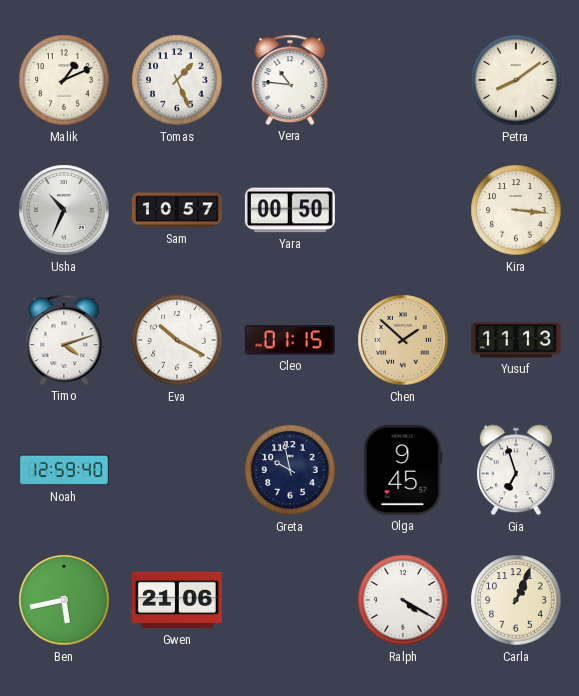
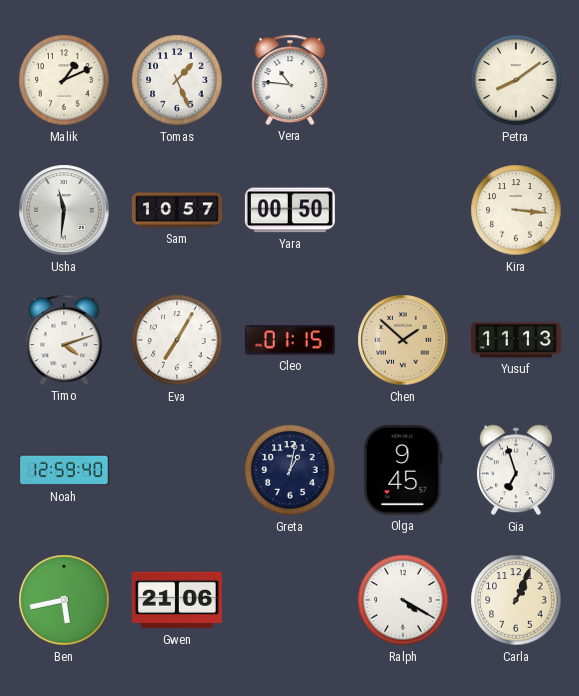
Usha: 10:34 -> 11:31
Eva: 10:20 -> 7:05
Greta: 9:58 -> 1:02
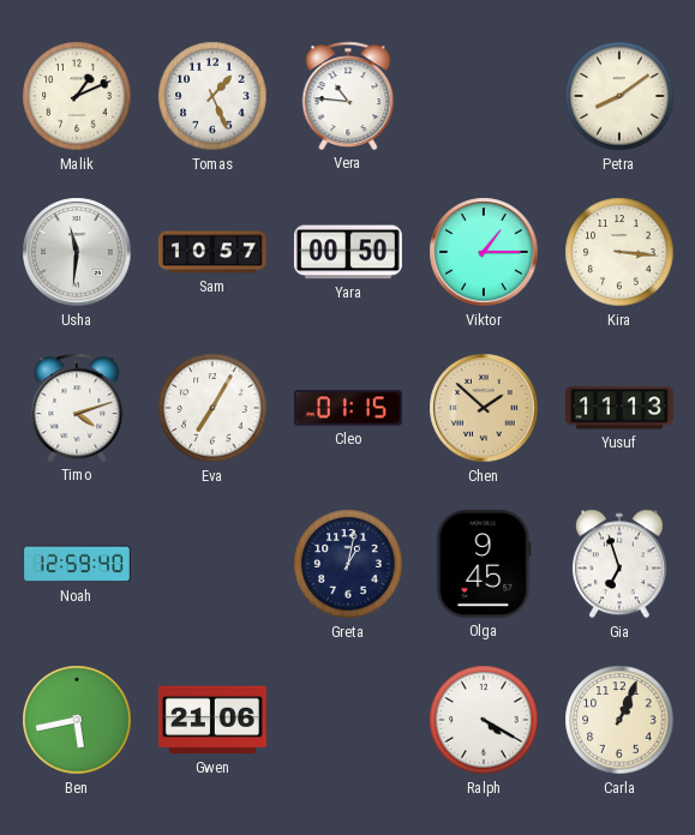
Viktor: none -> 1:15
